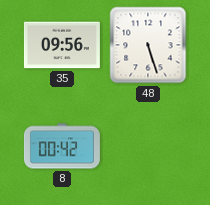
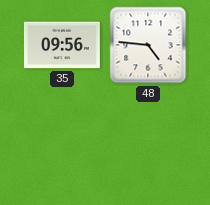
48: 5:27 -> 4:46
8: 00:42 -> none
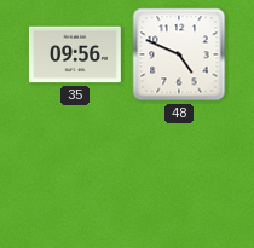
48: 4:46 -> 4:49
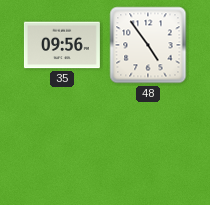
48: 4:49 -> 4:54
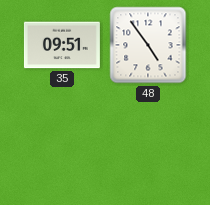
35: 09:56 -> 09:51
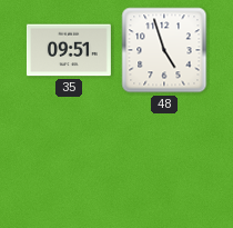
48: 4:54 -> 4:57
